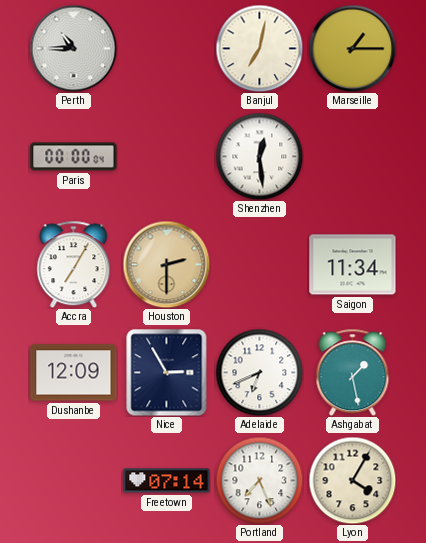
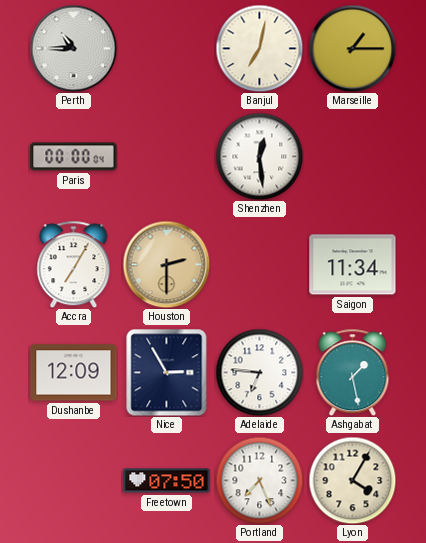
Adelaide: 6:41 -> 6:46
Freetown: 07:14 -> 07:50
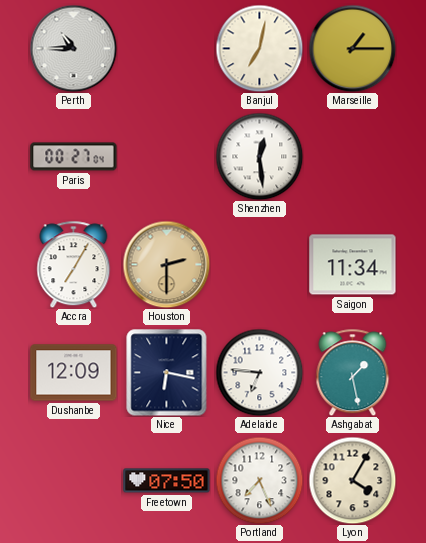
Paris: 00:00 -> 00:27
Nice: 2:55 -> 6:17
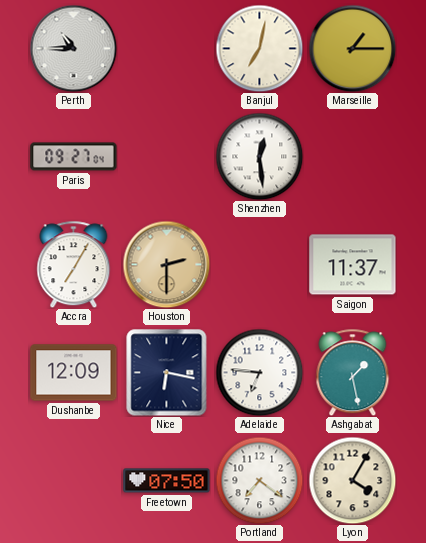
Paris: 00:27 -> 09:27
Saigon: 11:34 -> 11:37
Portland: 7:26 -> 7:21
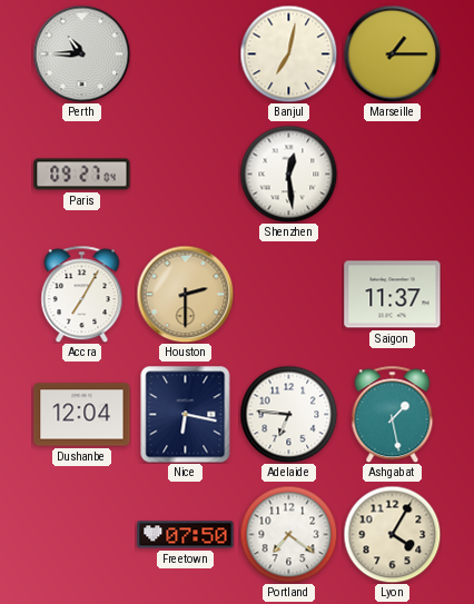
Dushanbe: 12:09 -> 12:04
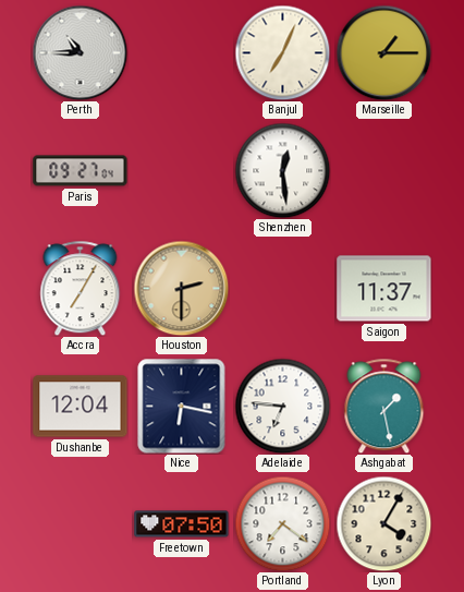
Banjul: 7:02 -> 7:04
